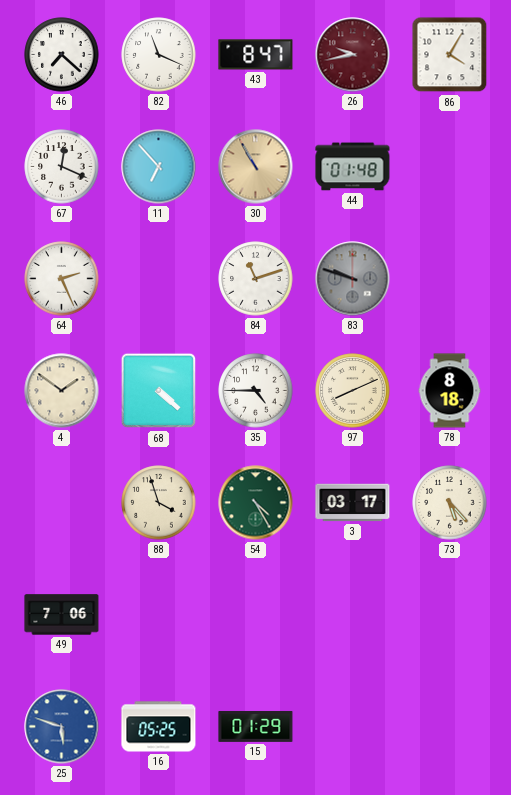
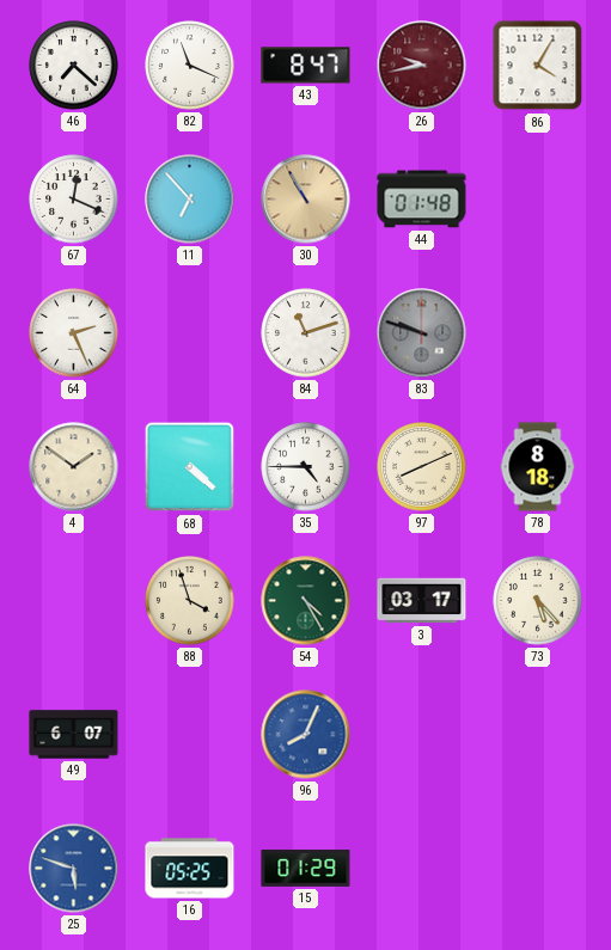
49: 7:06 -> 6:07
96: none -> 8:04
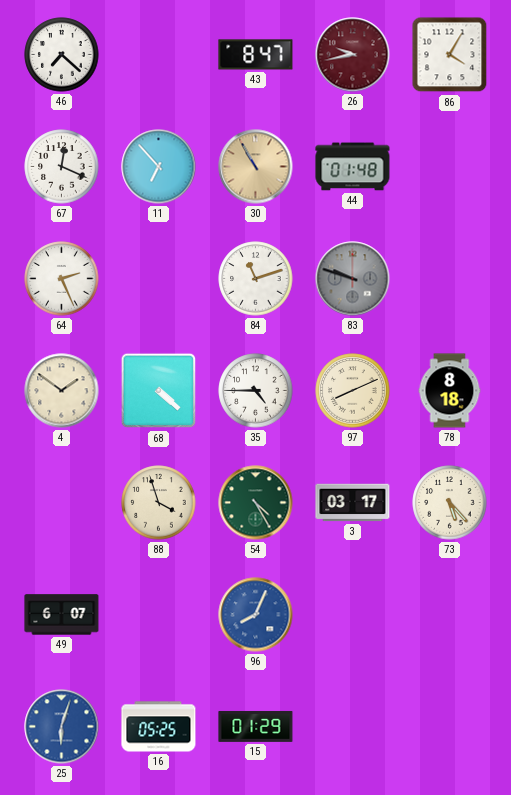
82: 11:19 -> none
25: 5:48 -> 6:03
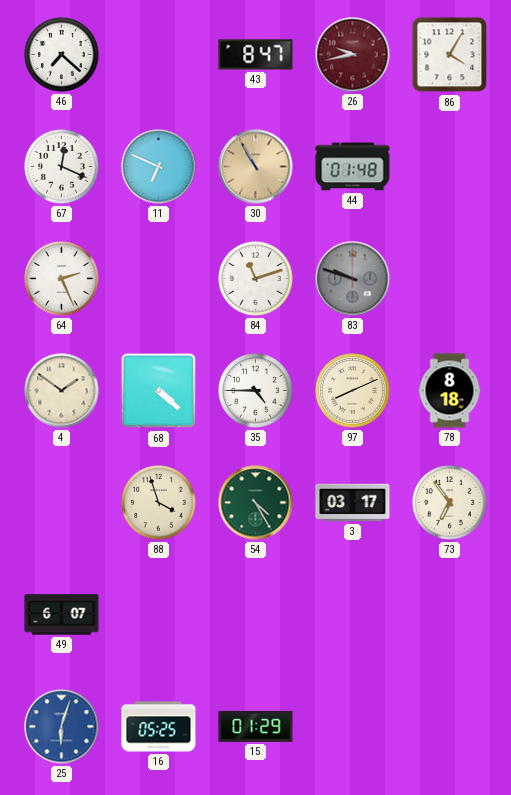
11: 6:53 -> 6:49
73: 5:23 -> 6:54
96: 8:04 -> none
